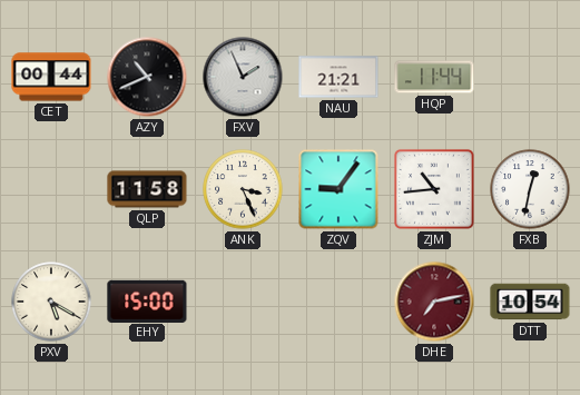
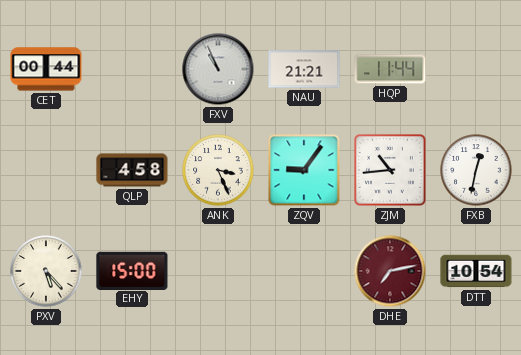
AZY: 10:41 -> none
FXV: 1:56 -> 10:56
QLP: 11:58 -> 4:58
PXV: 5:20 -> 5:23
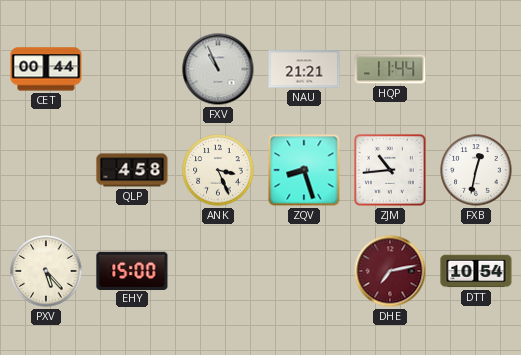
ZQV: 9:06 -> 8:27
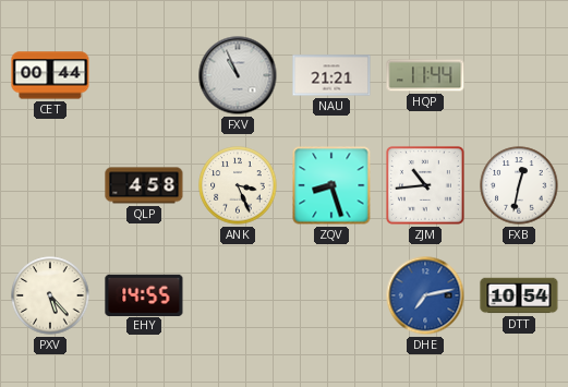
EHY: 15:00 -> 14:55
DHE dial: burgundy -> blue
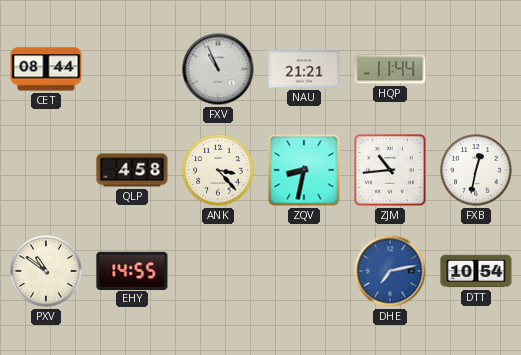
CET: 00:44 -> 08:44
ANK: 3:26 -> 3:23
ZQV: 8:27 -> 8:32
PXV: 5:23 -> 10:51
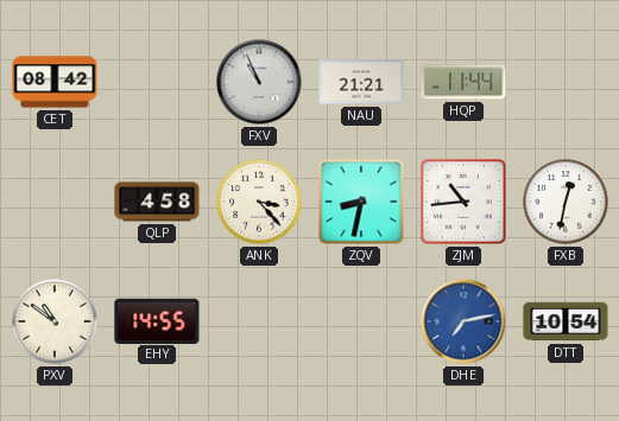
CET: 08:44 -> 08:42
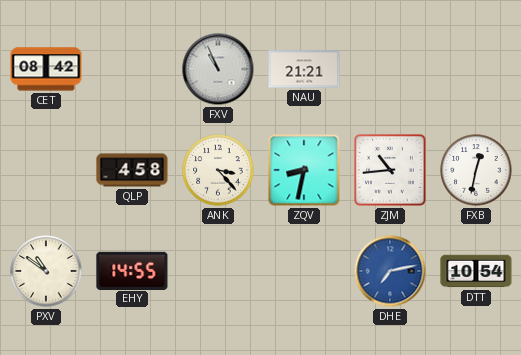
HQP: 11:44 -> none
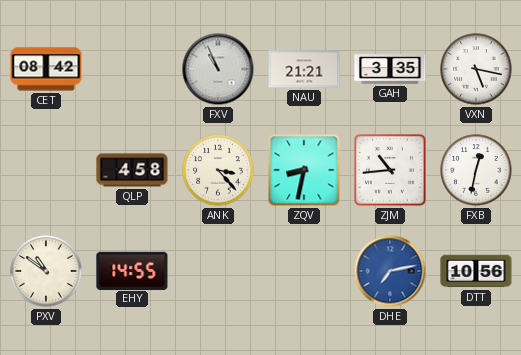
GAH: none -> 3:35
VXN: none -> 5:17
DTT: 10:54 -> 10:56
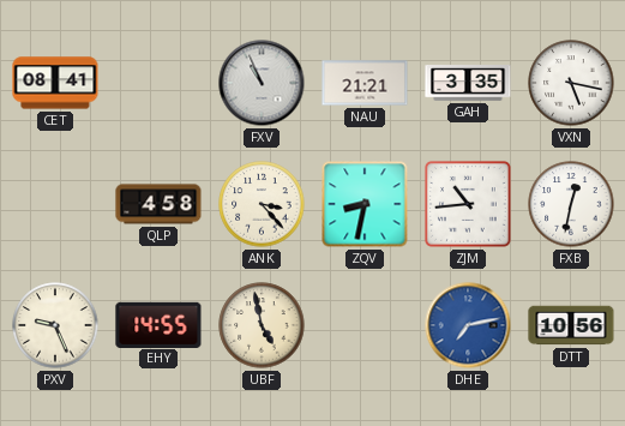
CET: 08:42 -> 08:41
PXV: 10:51 -> 9:26
UBF: none -> 4:58
